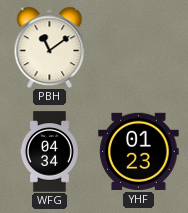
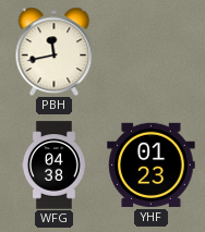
PBH: 11:09 -> 11:43
WFG: 04:34 -> 04:38
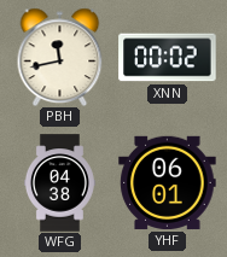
XNN: none -> 00:02
YHF: 01:23 -> 06:01
